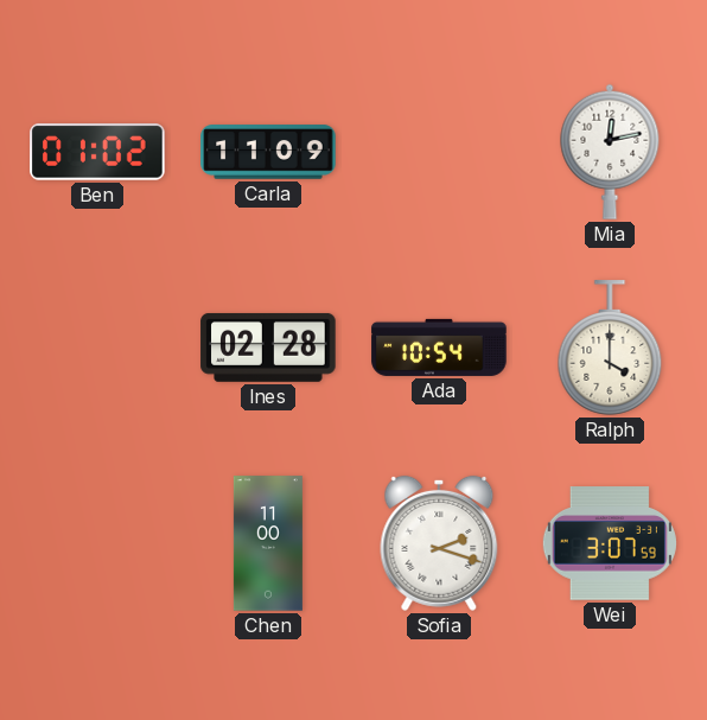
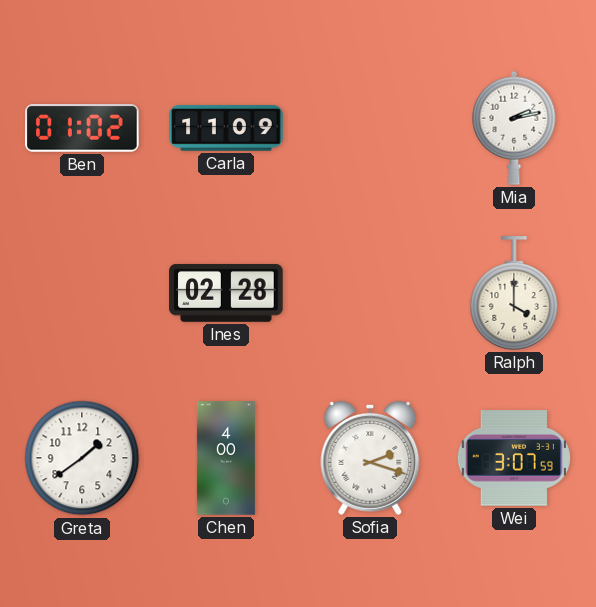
Mia: 12:13 -> 2:13
Ada: 10:54 -> none
Greta: none -> 1:39
Chen: 11:00 -> 4:00
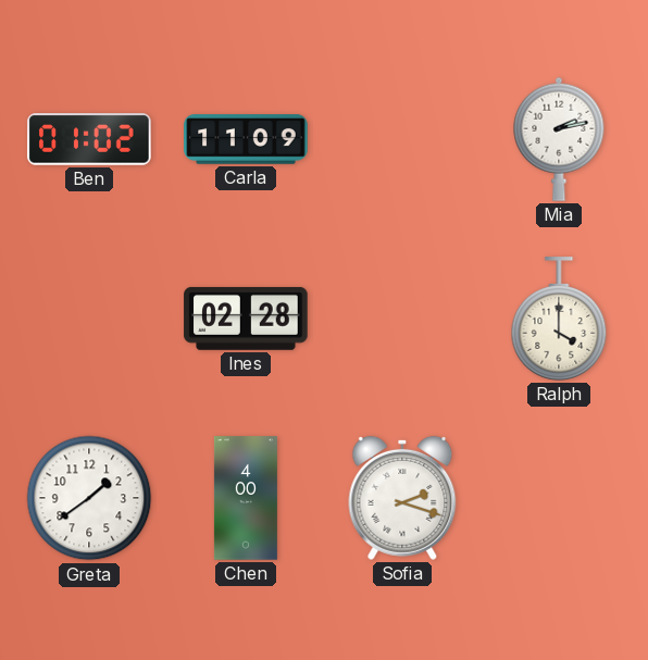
Wei: 3:07 -> none
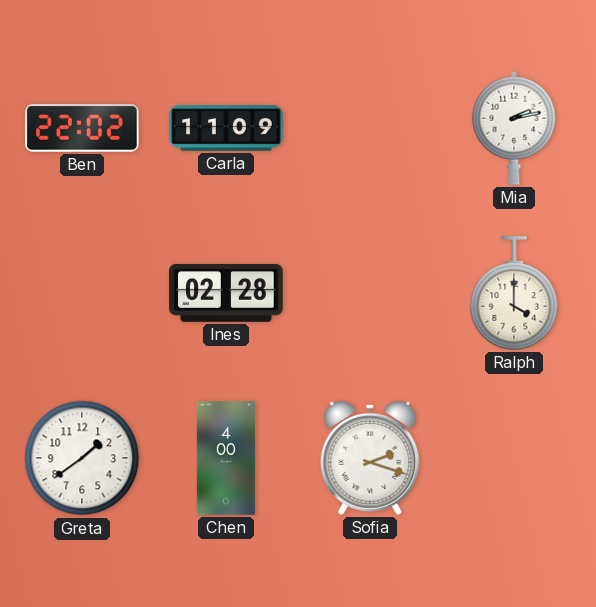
Ben: 01:02 -> 22:02
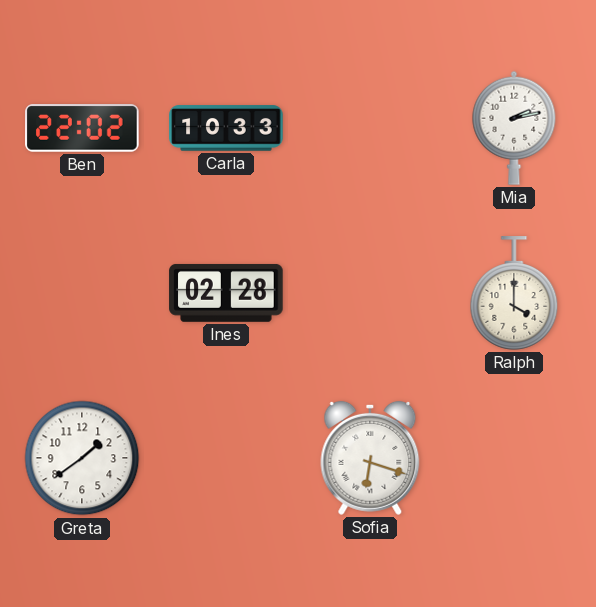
Carla: 11:09 -> 10:33
Chen: 4:00 -> none
Sofia: 2:18 -> 6:18
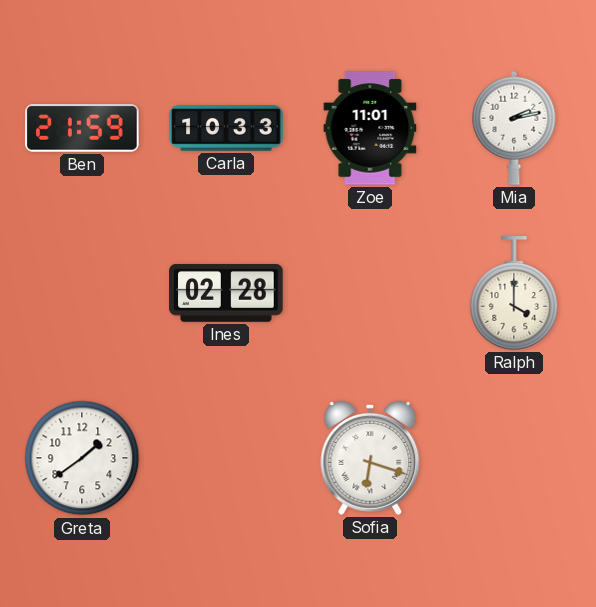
Ben: 22:02 -> 21:59
Zoe: none -> 11:01
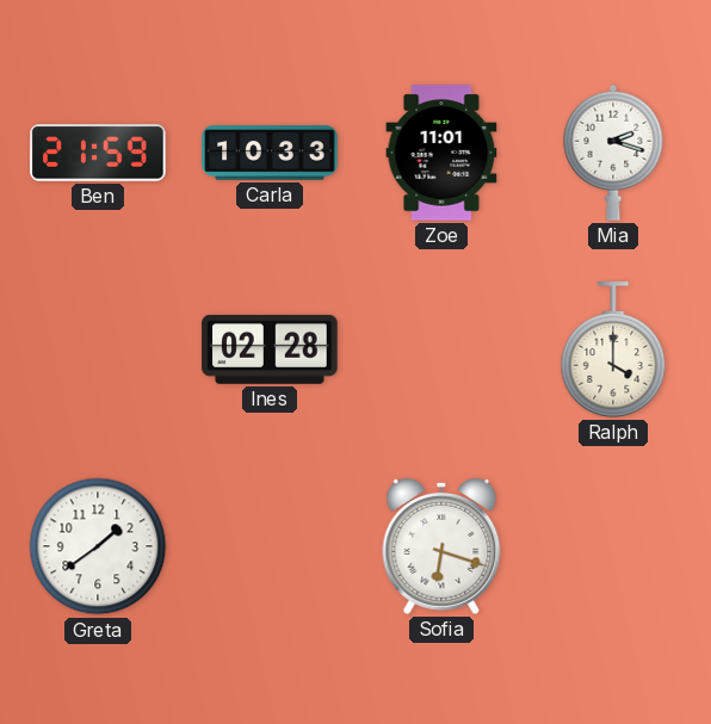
Mia: 2:13 -> 2:18
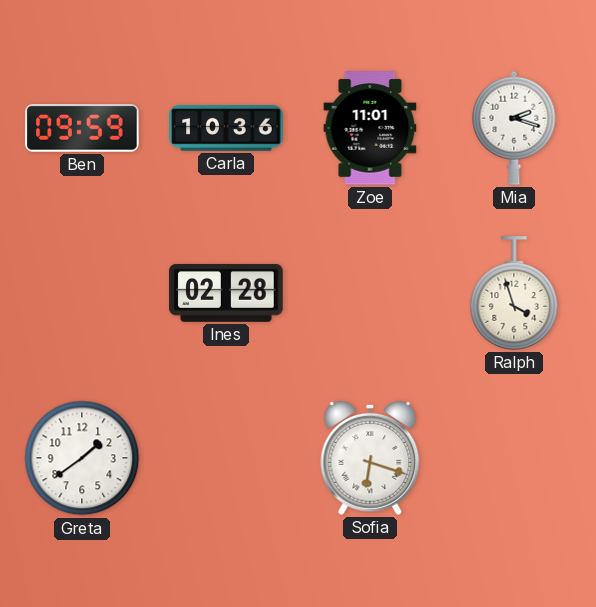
Ben: 21:59 -> 09:59
Carla: 10:33 -> 10:36
Ralph: 4:00 -> 3:57
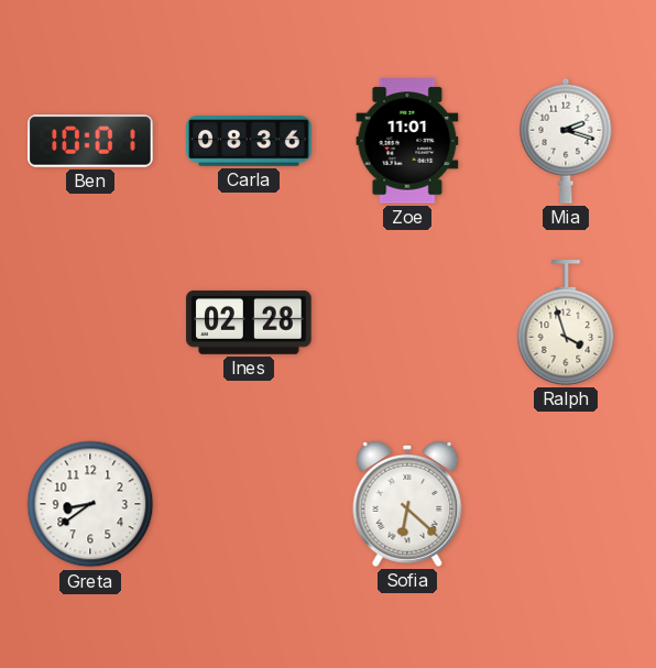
Ben: 09:59 -> 10:01
Carla: 10:36 -> 08:36
Greta: 1:39 -> 8:39
Sofia: 6:18 -> 6:22
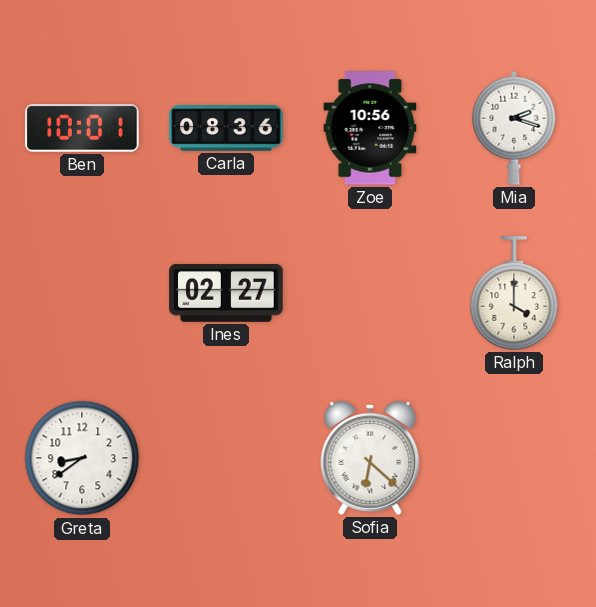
Zoe: 11:01 -> 10:56
Ines: 02:28 -> 02:27
Ralph: 3:57 -> 4:00
